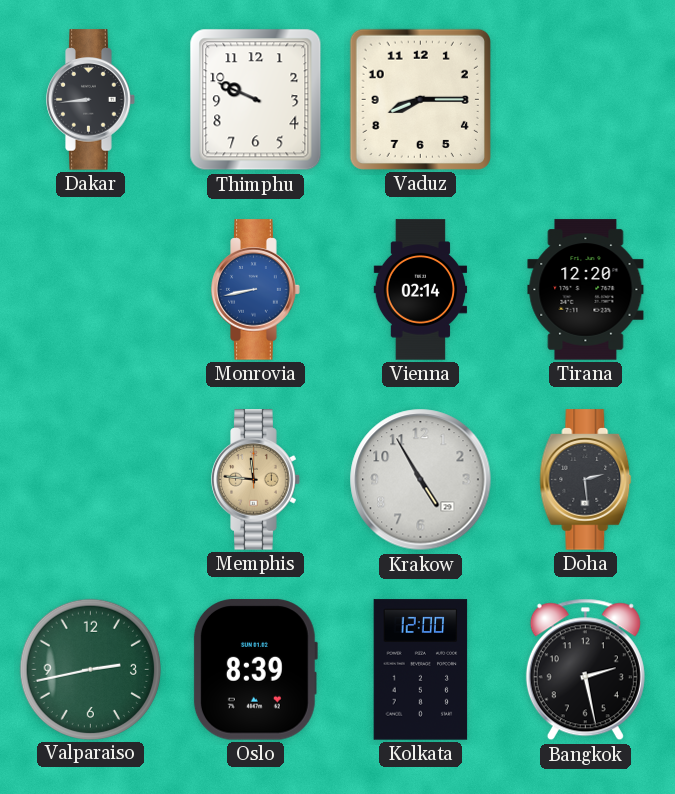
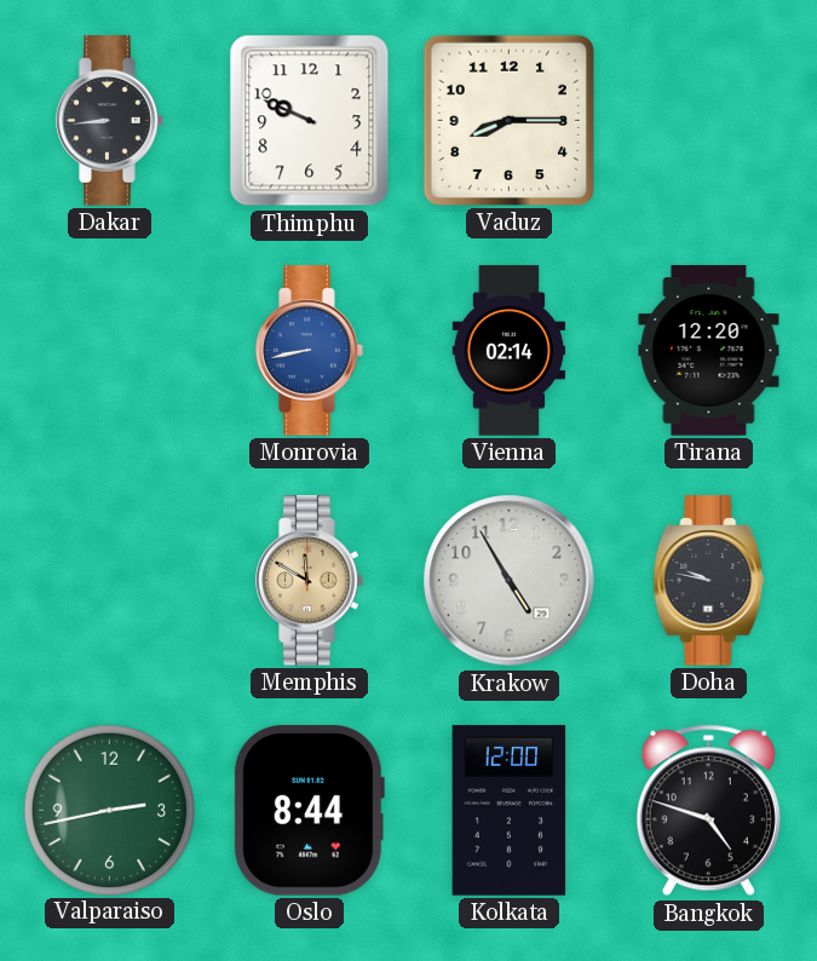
Memphis: 11:46 -> 11:50
Doha: 2:29 -> 9:47
Oslo: 8:39 -> 8:44
Bangkok: 2:28 -> 4:48
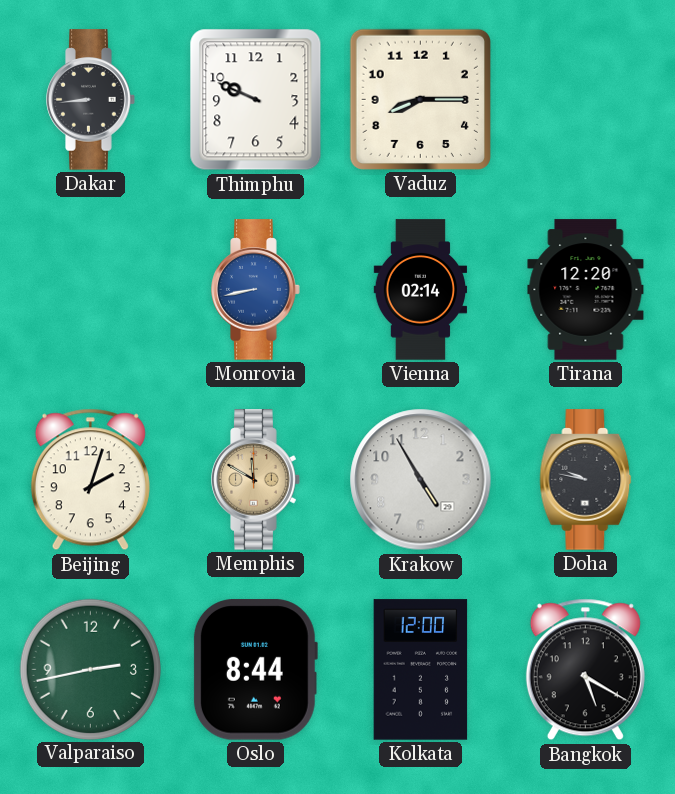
Beijing: none -> 2:03
Bangkok: 4:48 -> 5:20
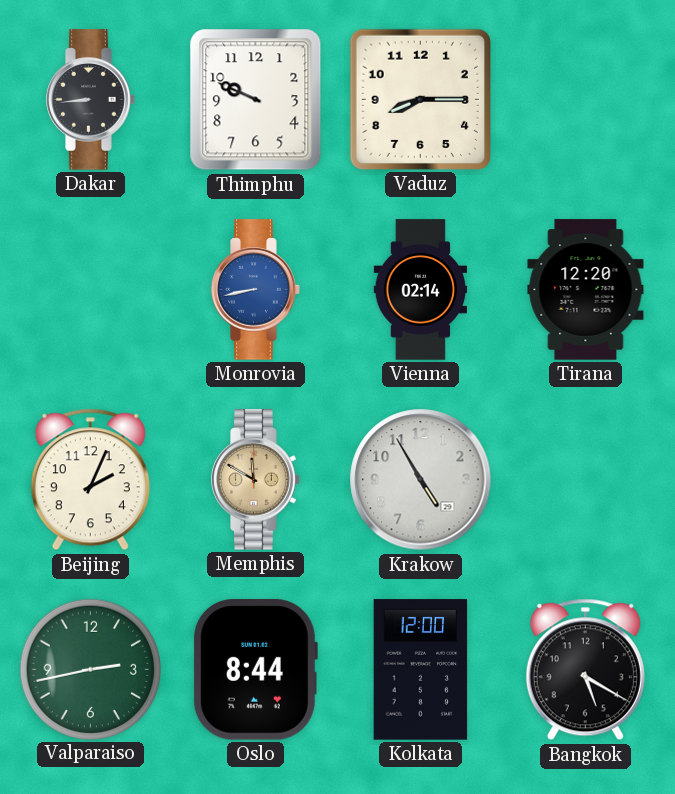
Beijing: 2:03 -> 2:04
Doha: 9:47 -> none
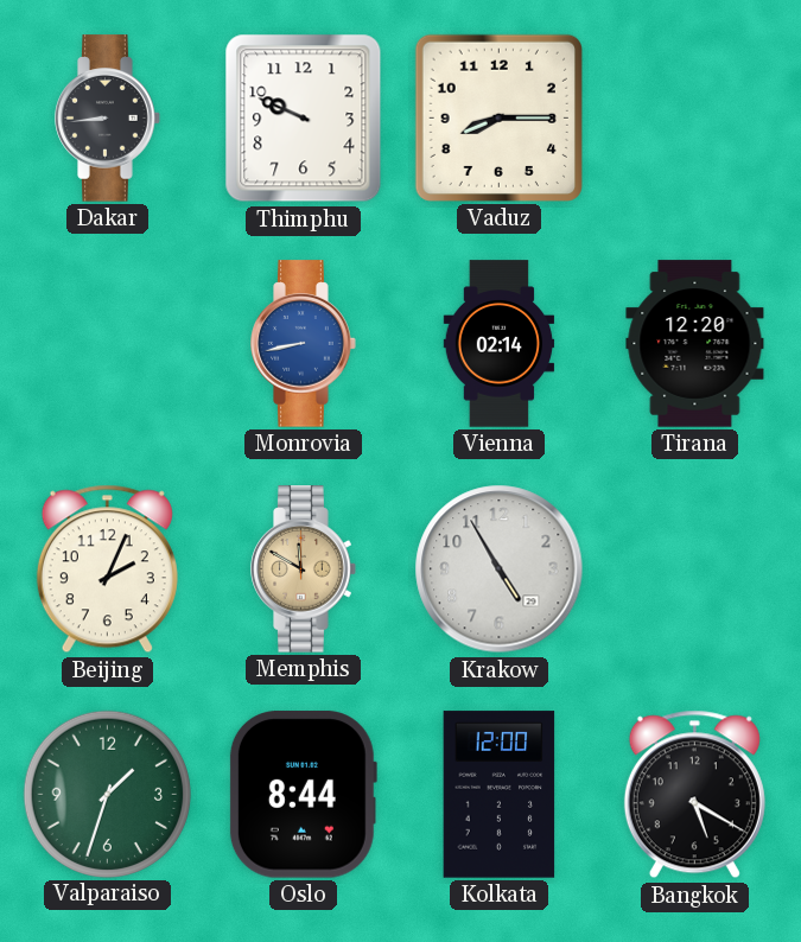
Valparaiso: 2:43 -> 1:33
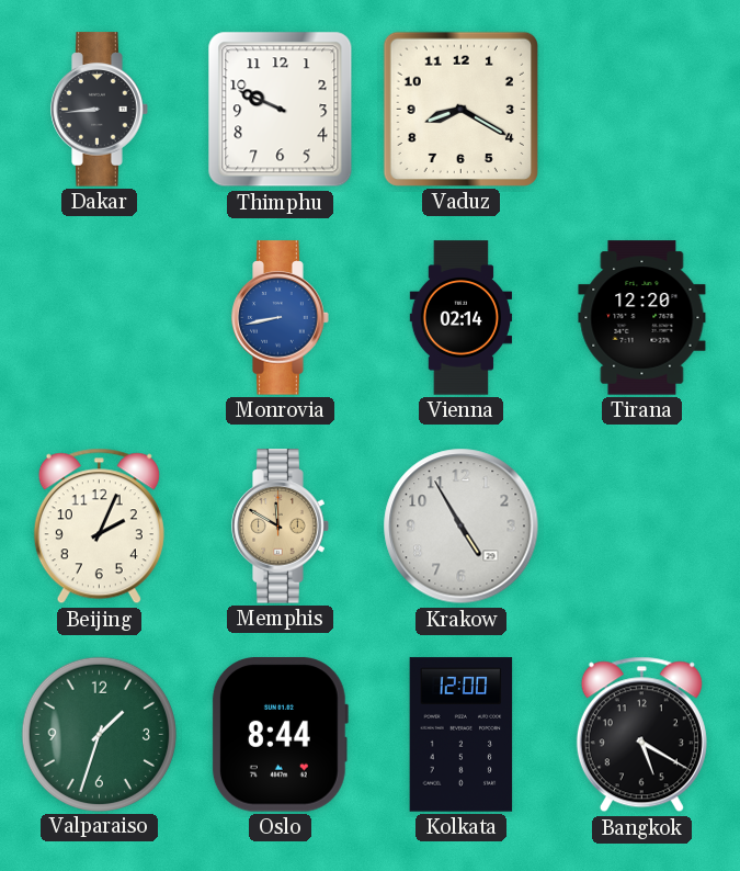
Vaduz: 8:15 -> 8:20
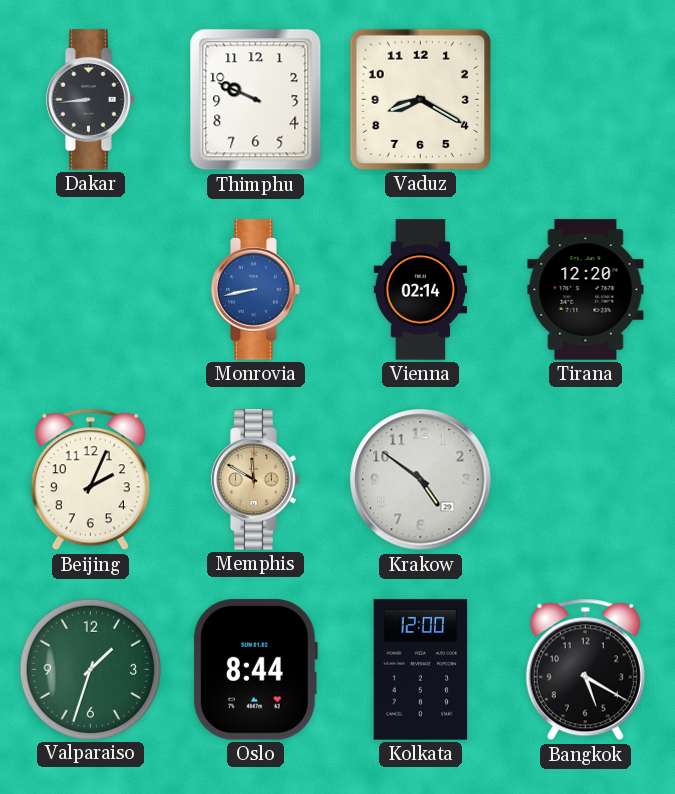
Krakow: 4:55 -> 4:51
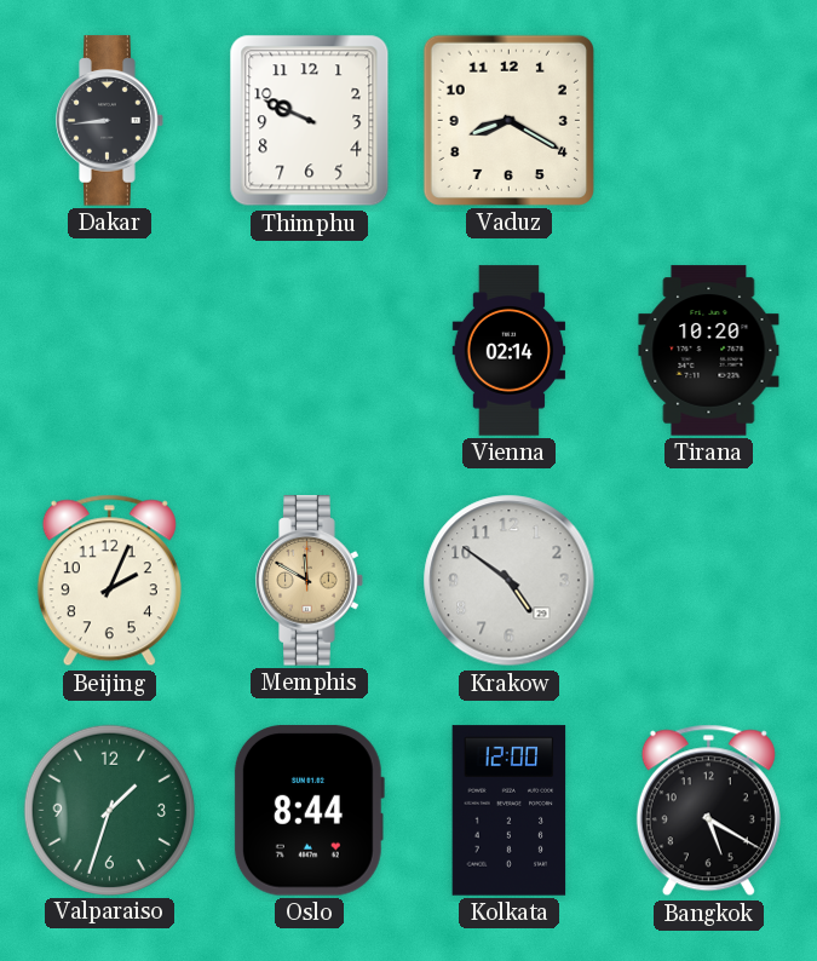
Monrovia: 8:43 -> none
Tirana: 12:20 -> 10:20
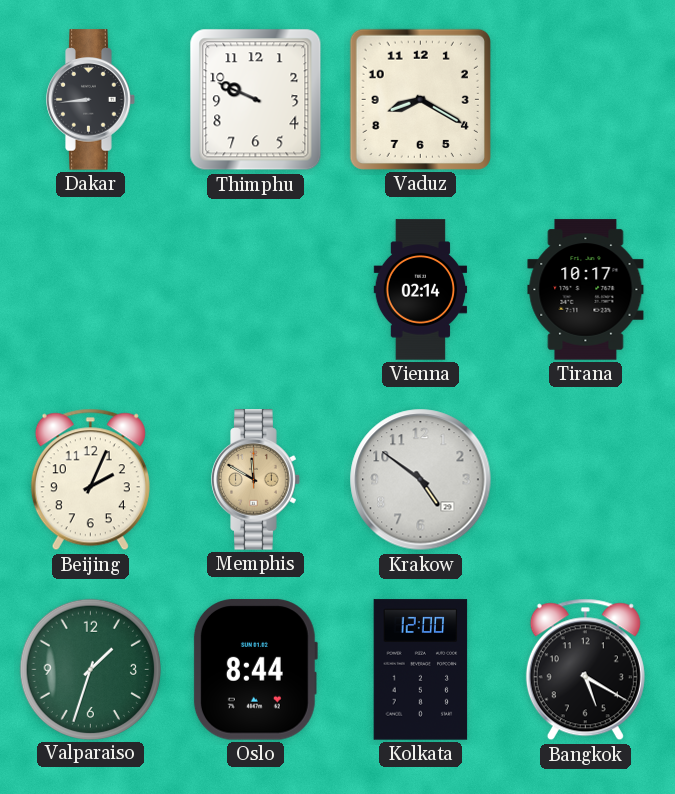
Tirana: 10:20 -> 10:17
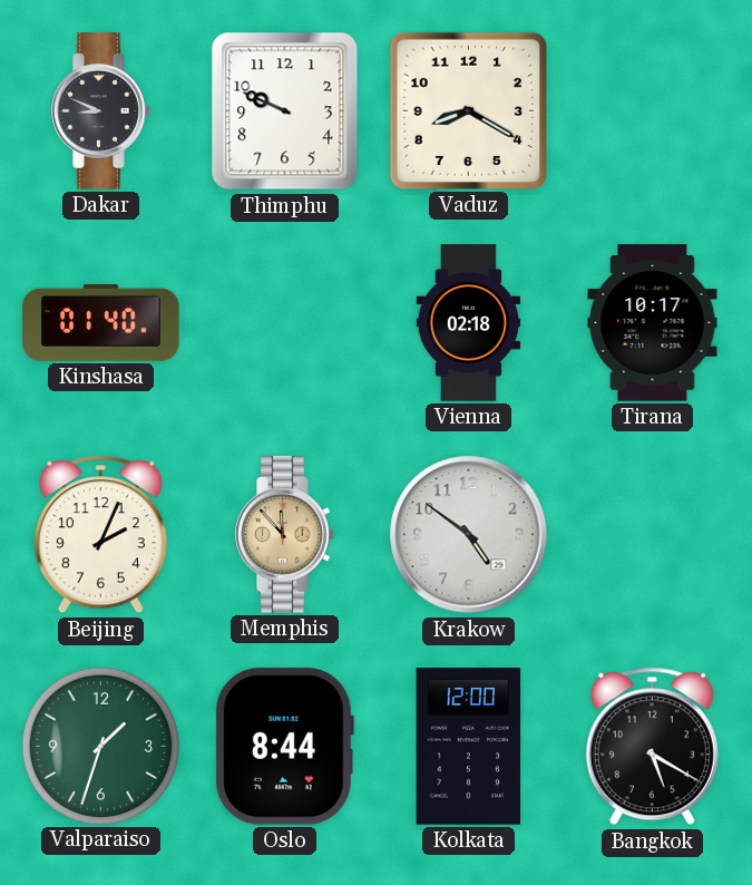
Dakar: 8:44 -> 8:49
Kinshasa: none -> 01:40
Vienna: 02:14 -> 02:18
Memphis: 11:50 -> 11:53
